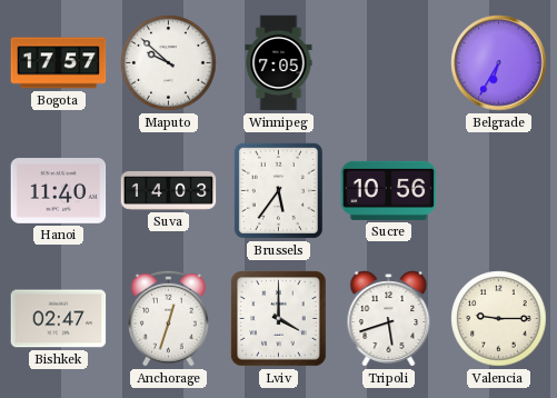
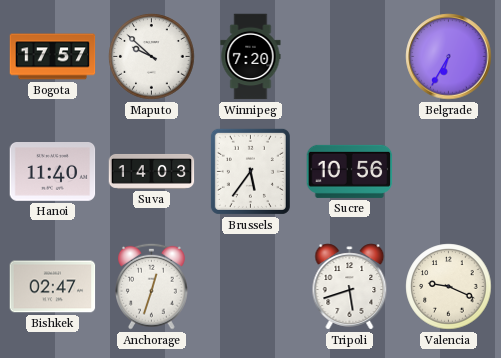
Winnipeg: 7:05 -> 7:20
Lviv: 4:00 -> none
Valencia: 9:15 -> 9:19
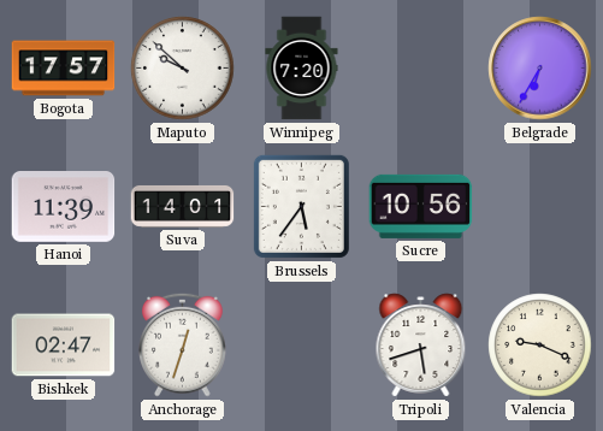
Hanoi: 11:40 -> 11:39
Suva: 14:03 -> 14:01
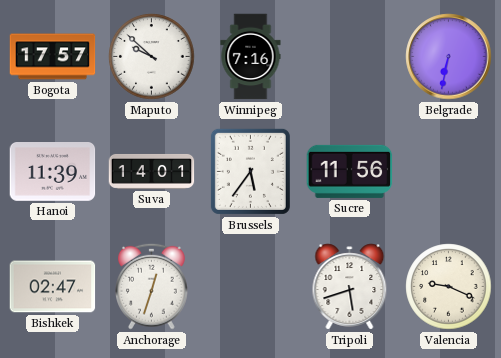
Winnipeg: 7:20 -> 7:16
Belgrade: 6:35 -> 6:32
Sucre: 10:56 -> 11:56
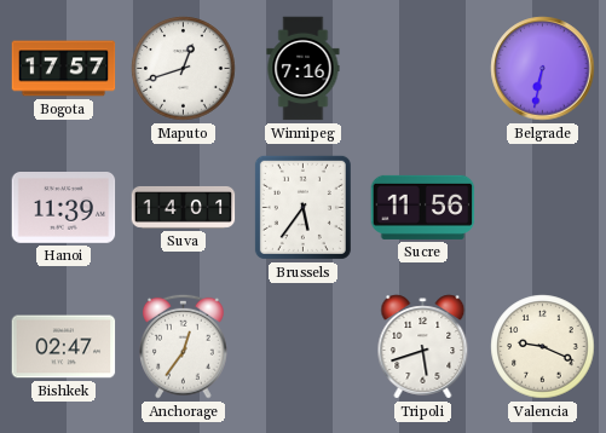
Maputo: 9:52 -> 12:42
Anchorage: 12:33 -> 12:36
